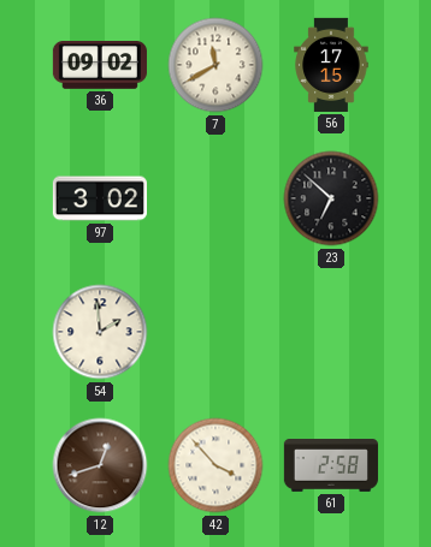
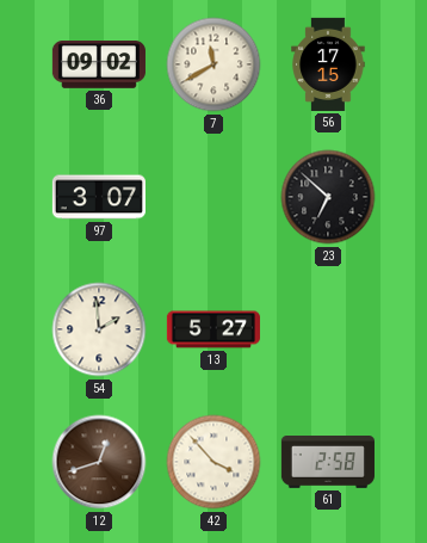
97: 3:02 -> 3:07
13: none -> 5:27
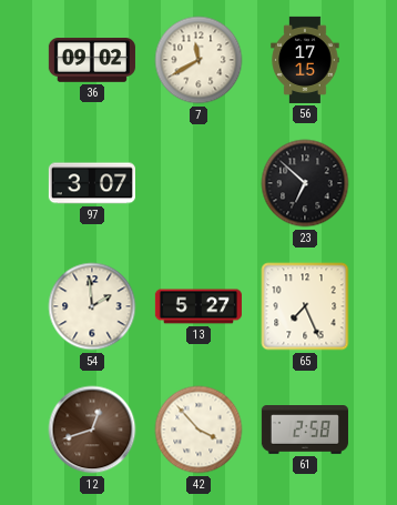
65: none -> 7:26
